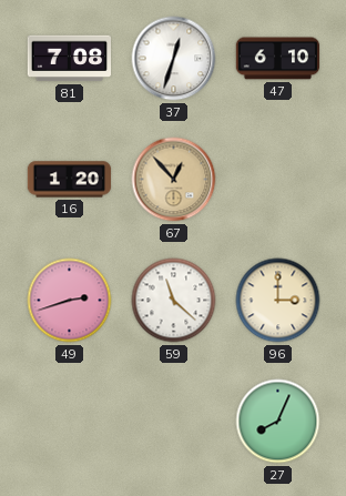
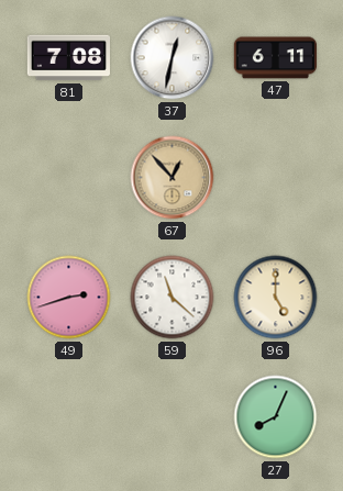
37: 12:33 -> 12:32
47: 6:10 -> 6:11
16: 1:20 -> none
96: 3:00 -> 5:00
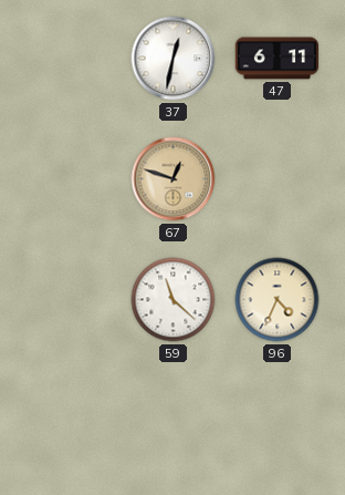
81: 7:08 -> none
67: 12:53 -> 12:48
49: 2:42 -> none
96: 5:00 -> 4:34
27: 8:04 -> none
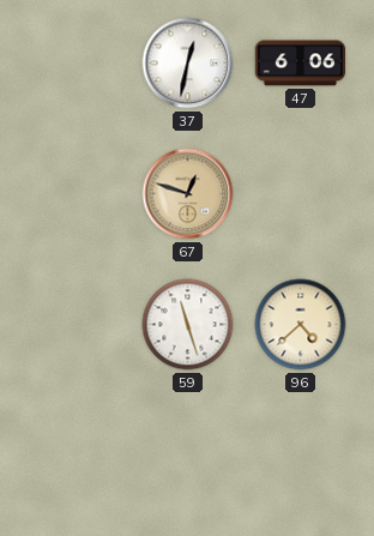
47: 6:11 -> 6:06
59: 11:22 -> 11:27
96: 4:34 -> 4:38
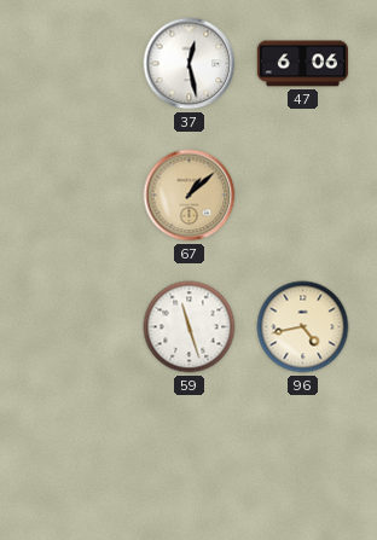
37: 12:32 -> 12:28
67: 12:48 -> 1:08
96: 4:38 -> 4:43
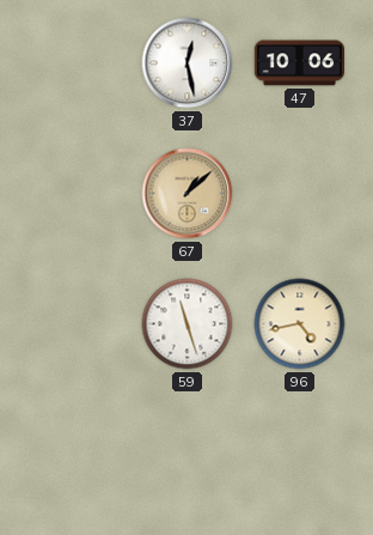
47: 6:06 -> 10:06
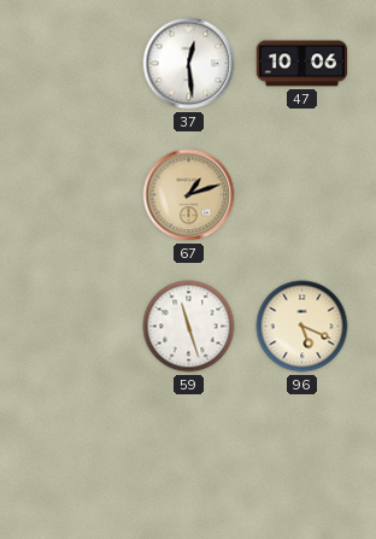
37: 12:28 -> 12:29
67: 1:08 -> 1:12
96: 4:43 -> 5:19
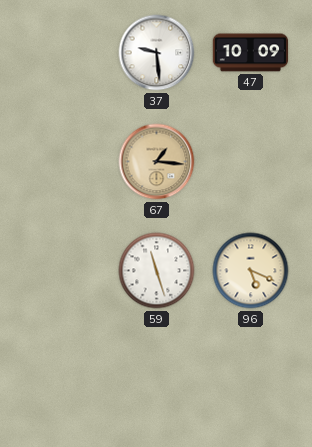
37: 12:29 -> 9:29
47: 10:06 -> 10:09
67: 1:12 -> 1:16
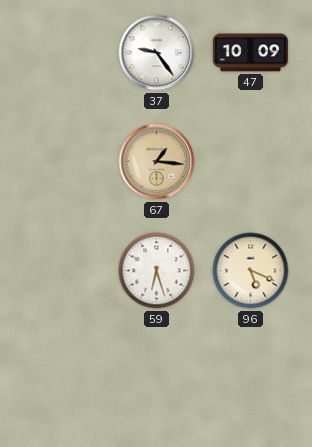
37: 9:29 -> 9:24
59: 11:27 -> 6:27
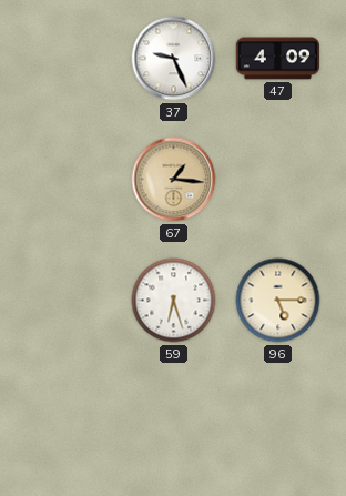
37: 9:24 -> 9:26
47: 10:09 -> 4:09
96: 5:19 -> 5:15
